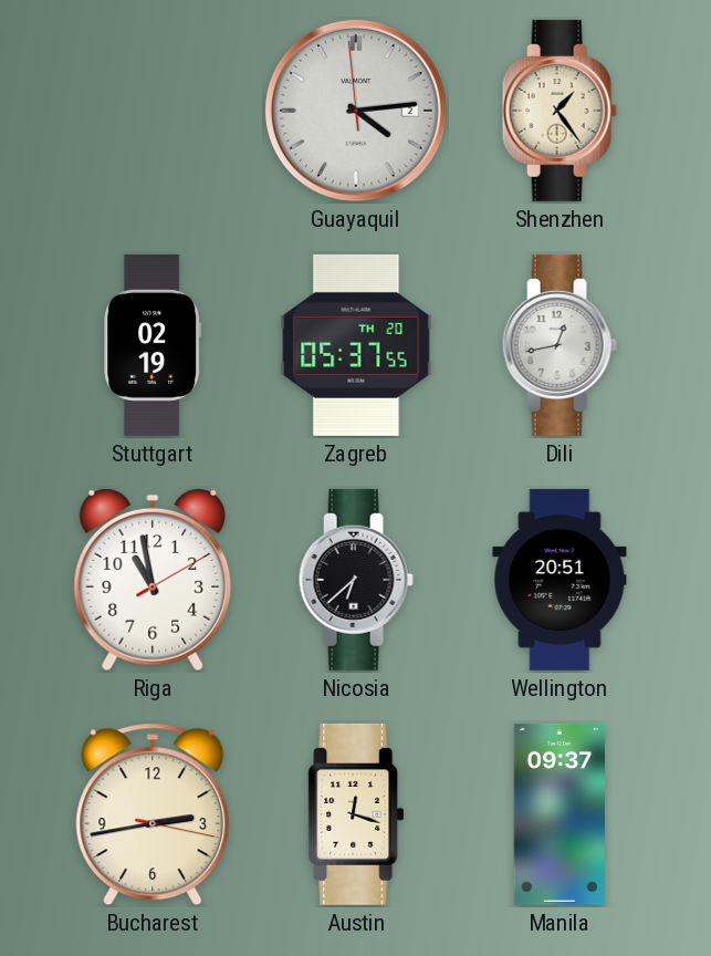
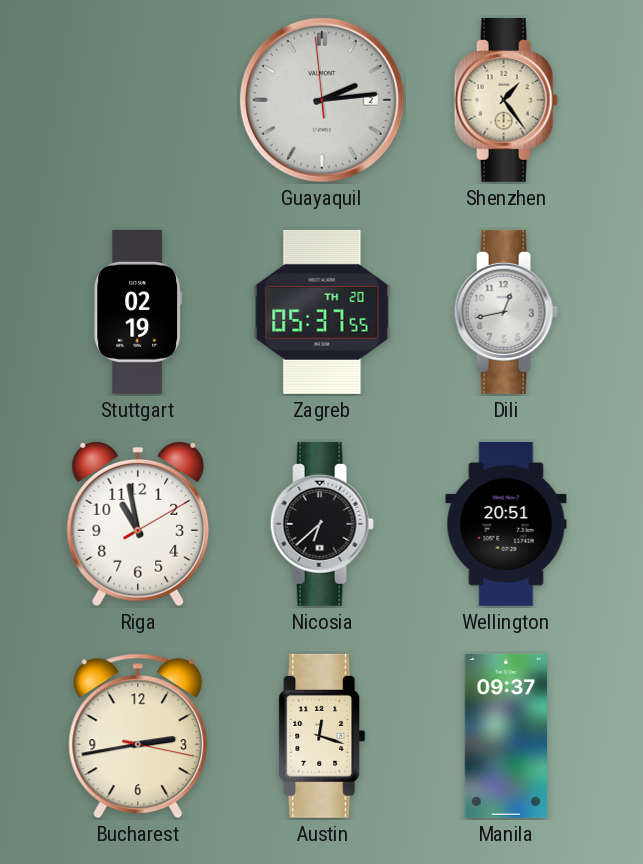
Guayaquil: 4:13 -> 2:13
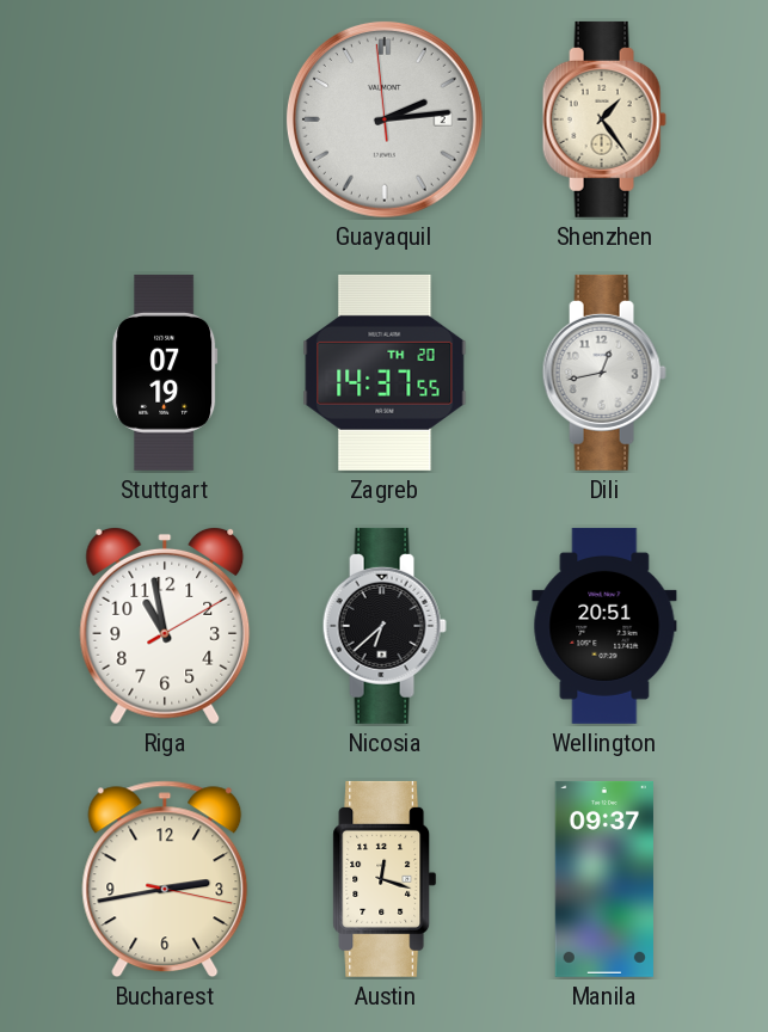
Stuttgart: 02:19 -> 07:19
Zagreb: 05:37 -> 14:37
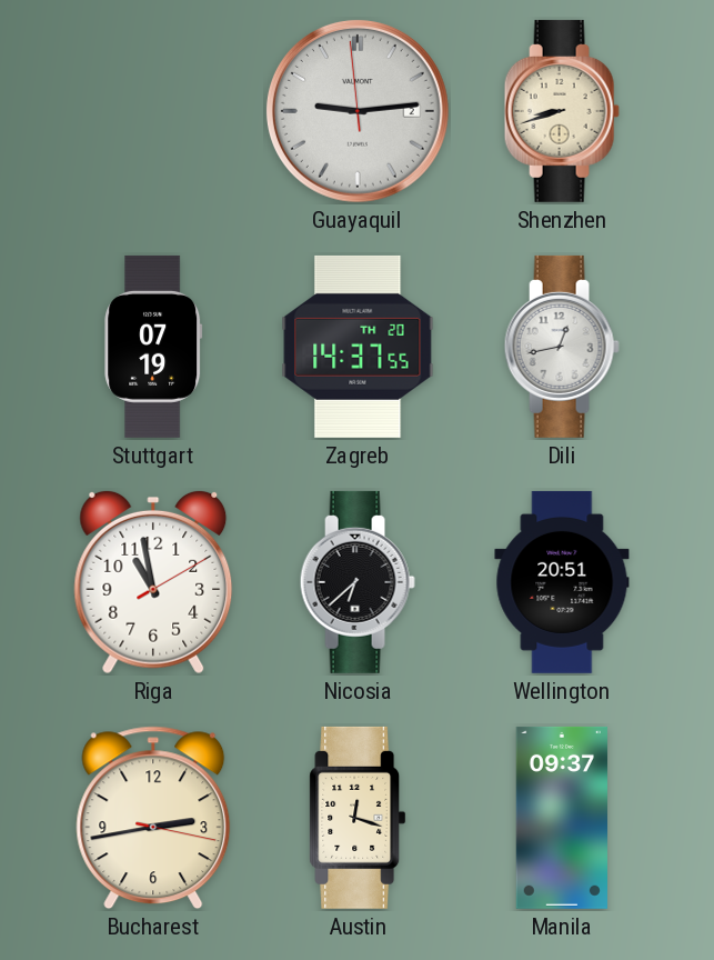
Guayaquil: 2:13 -> 9:13
Shenzhen: 1:24 -> 8:42
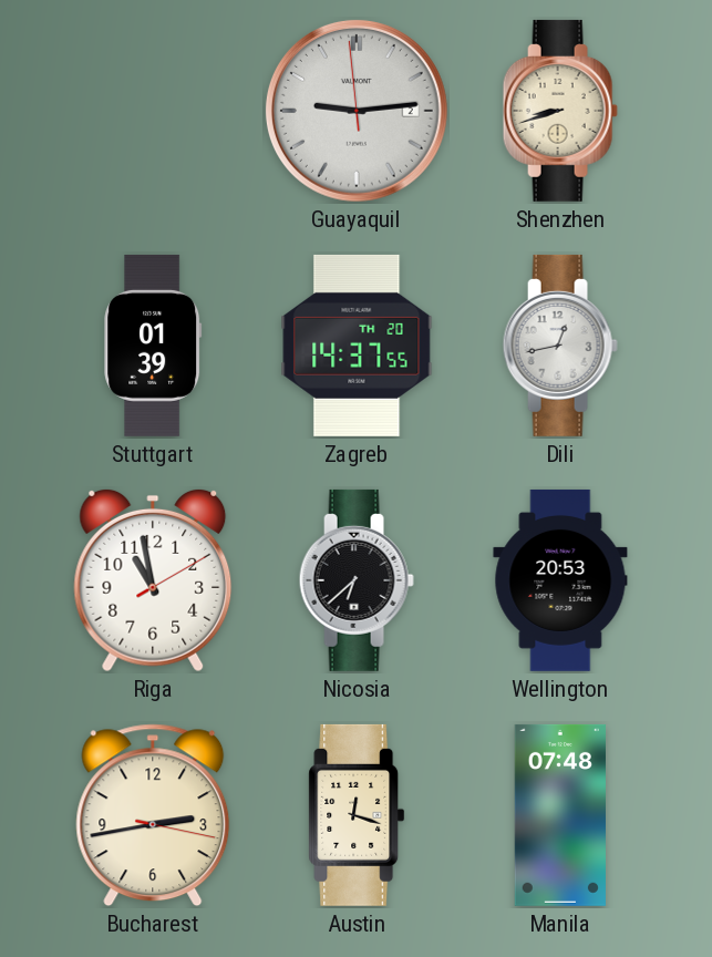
Stuttgart: 07:19 -> 01:39
Wellington: 20:51 -> 20:53
Manila: 09:37 -> 07:48
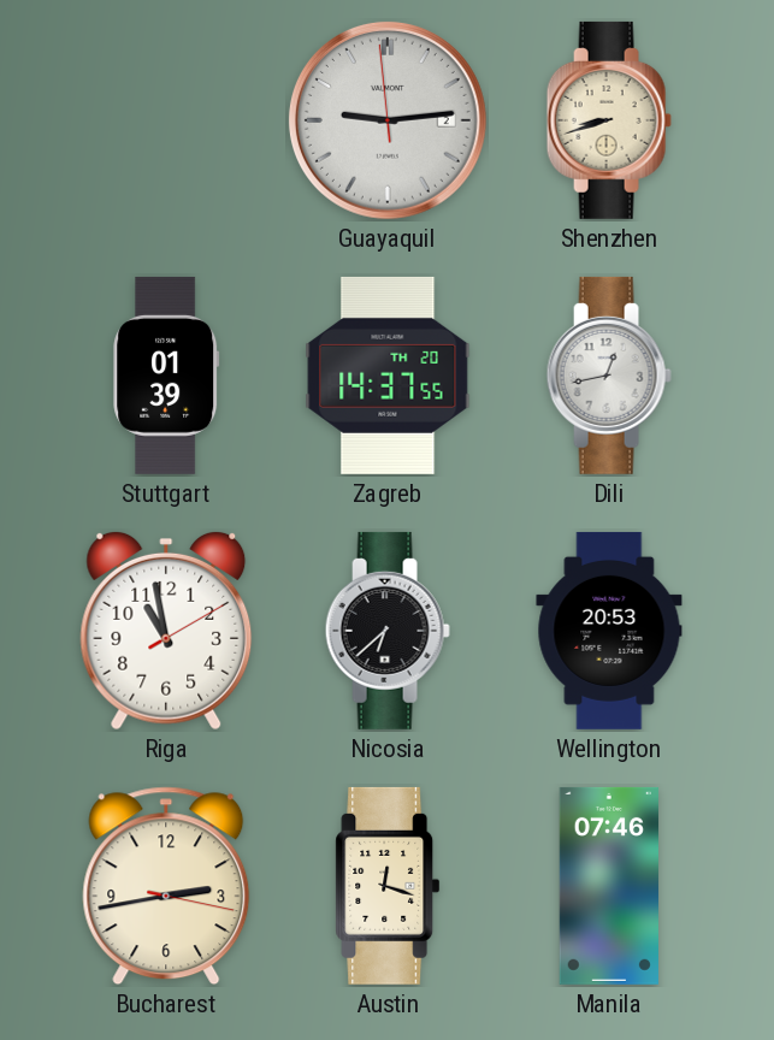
Manila: 07:48 -> 07:46
